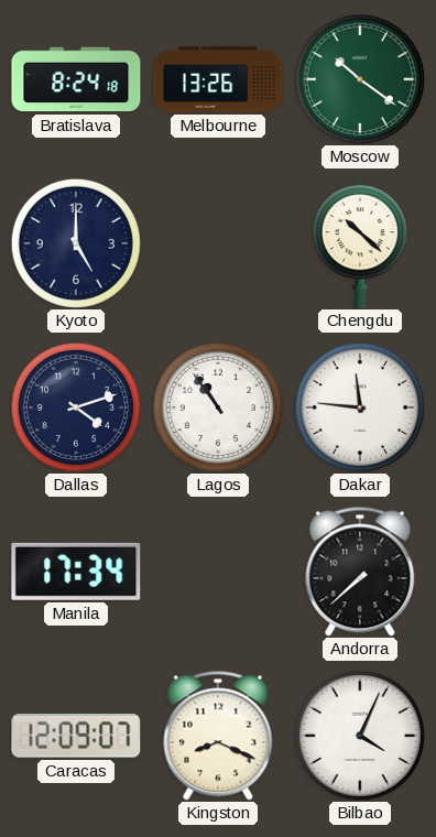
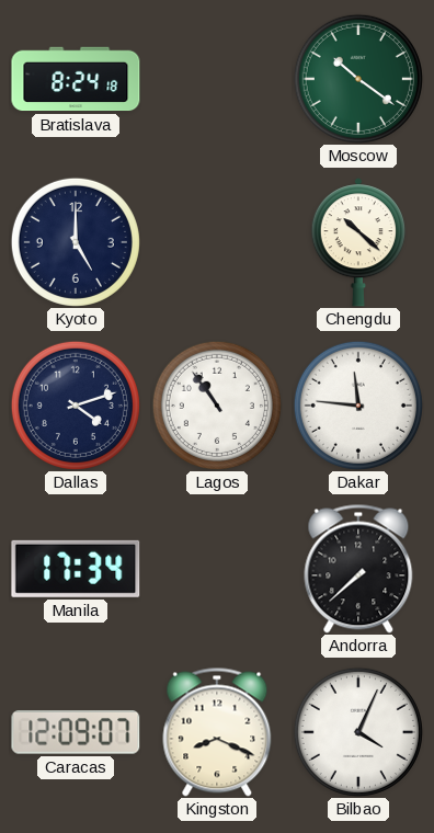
Melbourne: 13:26 -> none
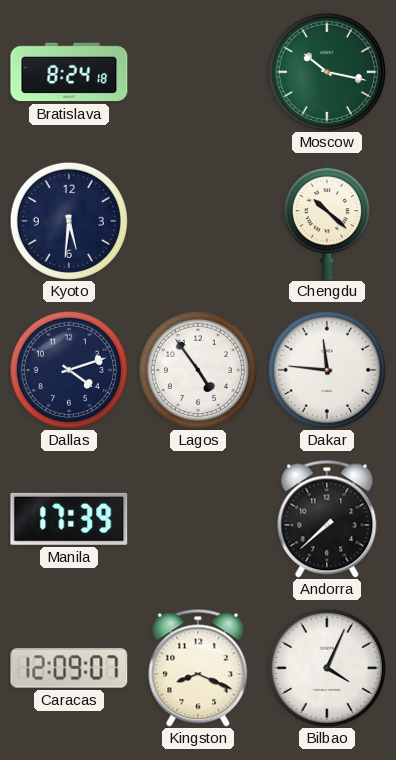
Moscow: 10:21 -> 10:17
Kyoto: 5:00 -> 5:31
Lagos: 10:54 -> 4:54
Manila: 17:34 -> 17:39
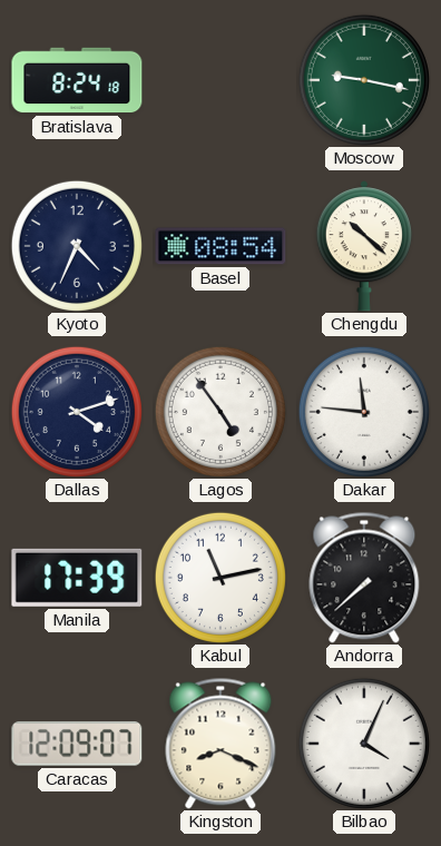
Moscow: 10:17 -> 9:17
Kyoto: 5:31 -> 4:34
Basel: none -> 08:54
Kabul: none -> 11:13
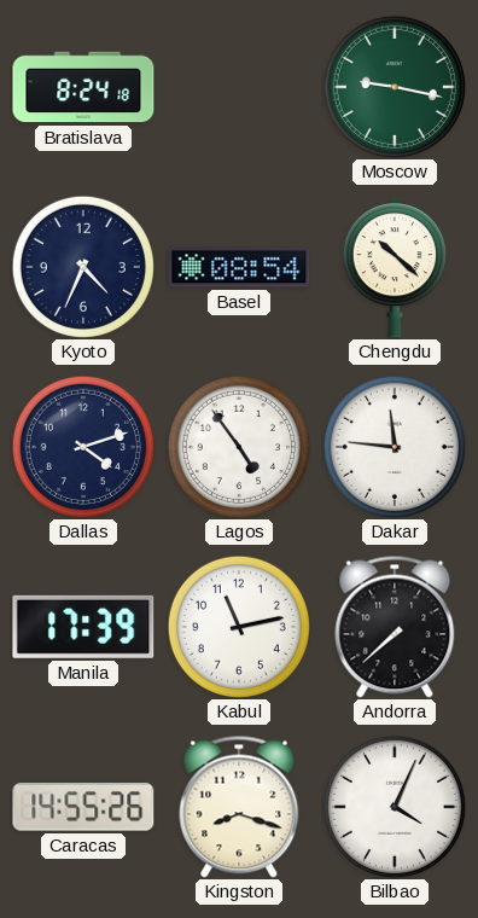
Caracas: 12:09 -> 14:55
Kingston: 8:19 -> 8:18
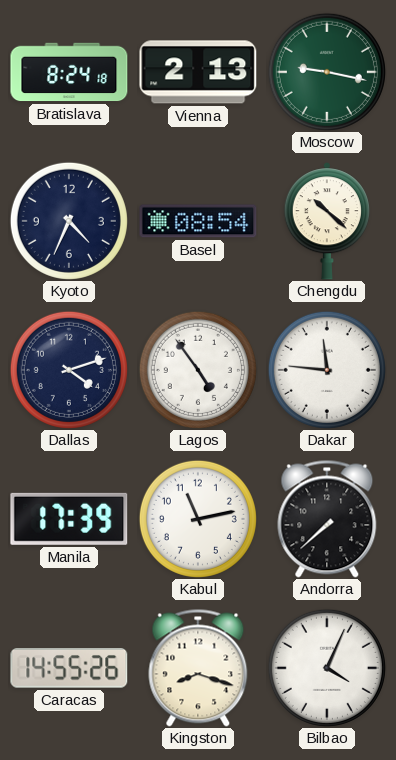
Vienna: none -> 2:13
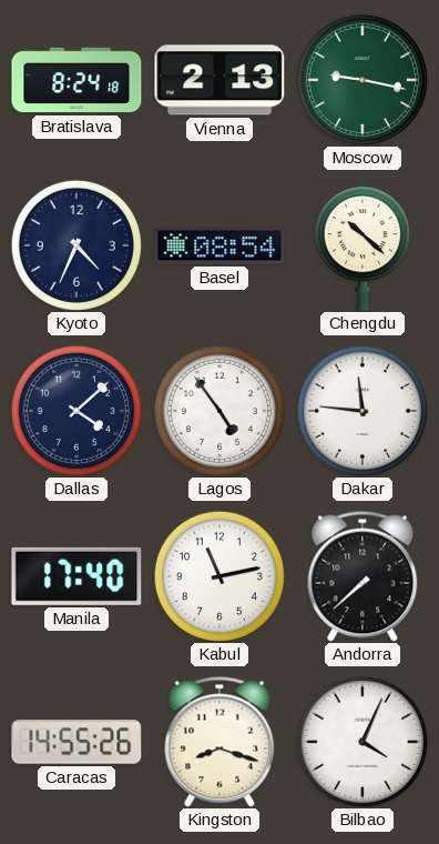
Dallas: 4:12 -> 4:08
Manila: 17:39 -> 17:40
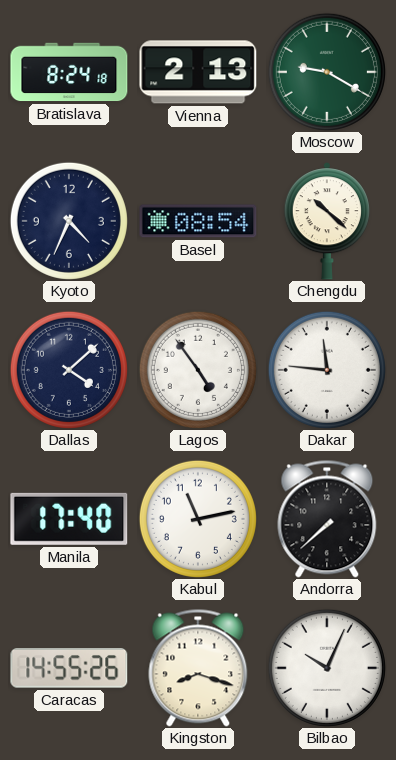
Moscow: 9:17 -> 9:20
Bilbao: 4:04 -> 10:04
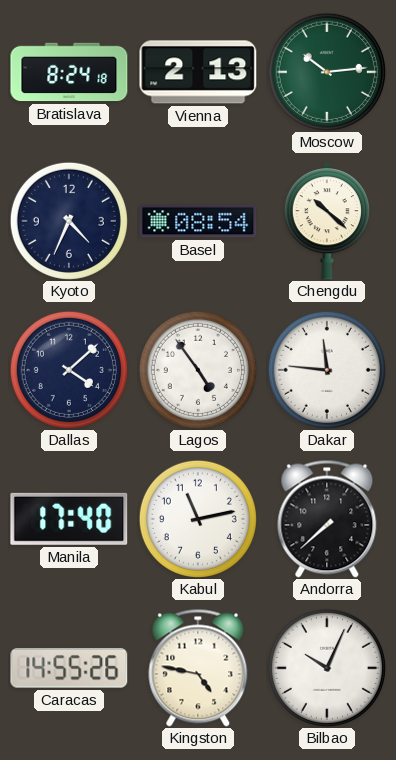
Moscow: 9:20 -> 10:14
Kingston: 8:18 -> 4:47
